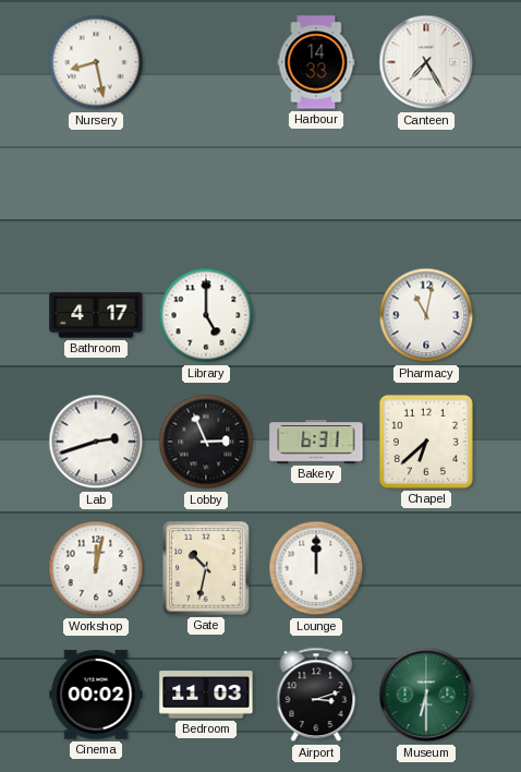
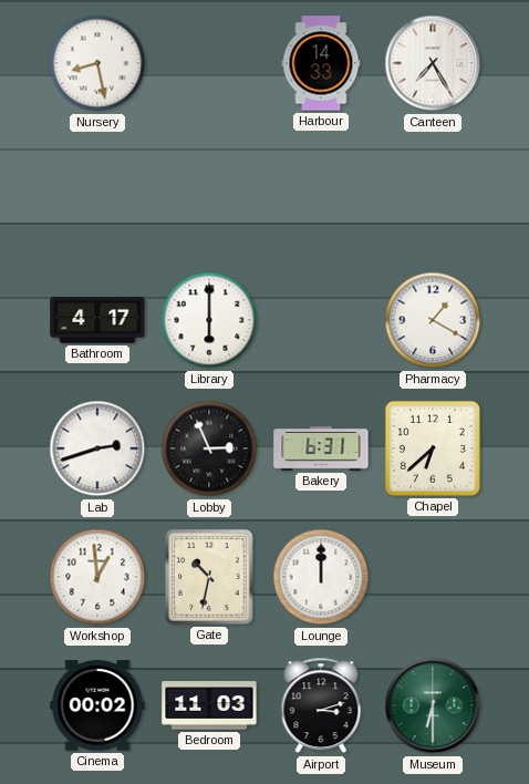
Library: 5:00 -> 6:00
Pharmacy: 11:02 -> 1:20
Workshop: 12:02 -> 12:59
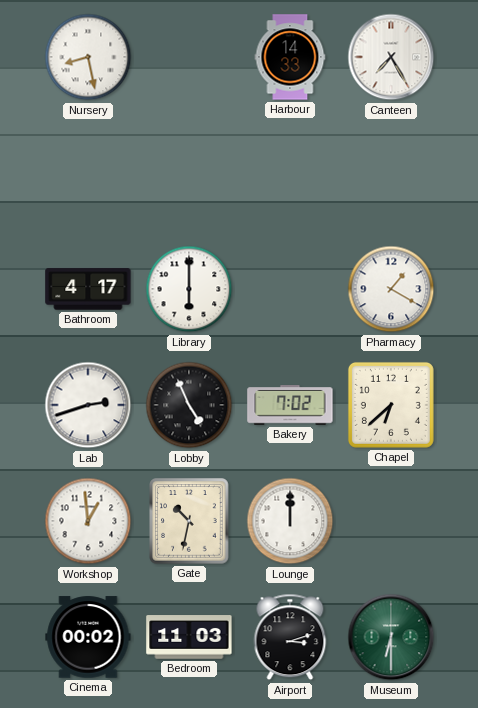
Lobby: 2:56 -> 4:56
Bakery: 6:31 -> 7:02
